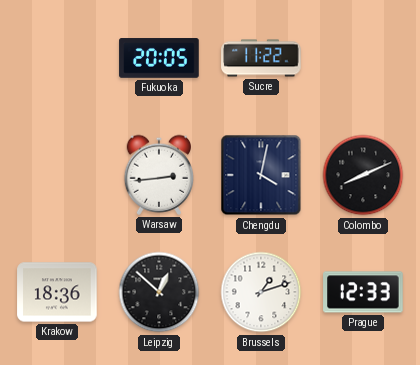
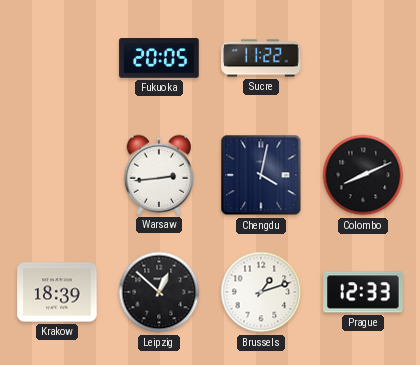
Krakow: 18:36 -> 18:39
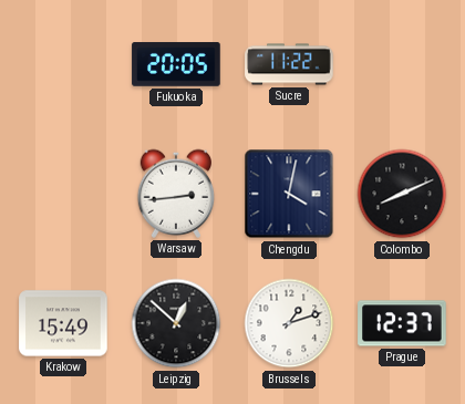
Krakow: 18:39 -> 15:49
Prague: 12:33 -> 12:37
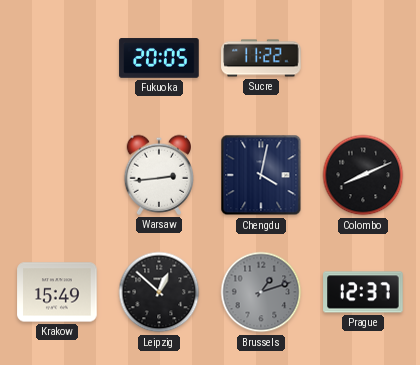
Brussels dial: white -> grey
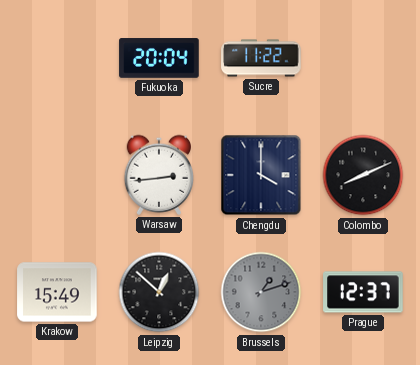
Fukuoka: 20:05 -> 20:04
Chengdu: 4:02 -> 4:00
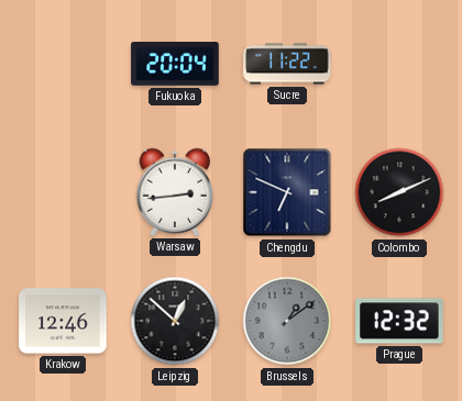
Chengdu: 4:00 -> 6:49
Krakow: 15:49 -> 12:46
Brussels: 1:12 -> 1:09
Prague: 12:37 -> 12:32
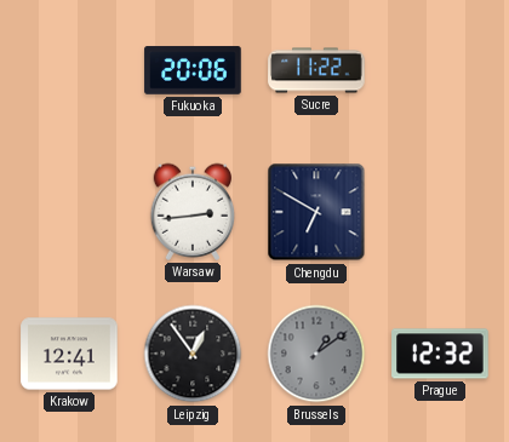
Fukuoka: 20:04 -> 20:06
Chengdu: 6:49 -> 6:50
Colombo: 8:11 -> none
Krakow: 12:46 -> 12:41
Leipzig: 12:52 -> 12:54
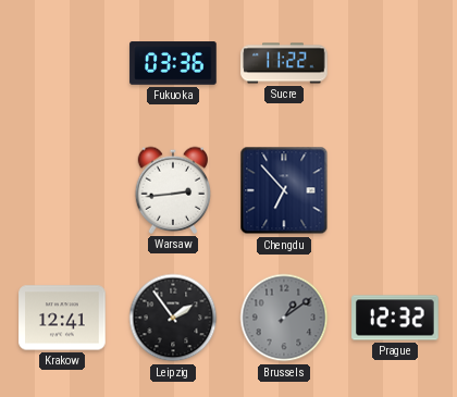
Fukuoka: 20:06 -> 03:36
Chengdu: 6:50 -> 6:53
Leipzig: 12:54 -> 1:54
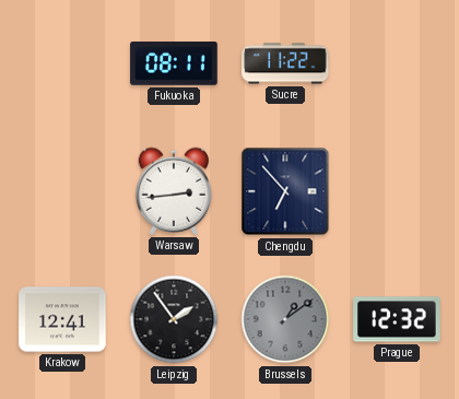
Fukuoka: 03:36 -> 08:11
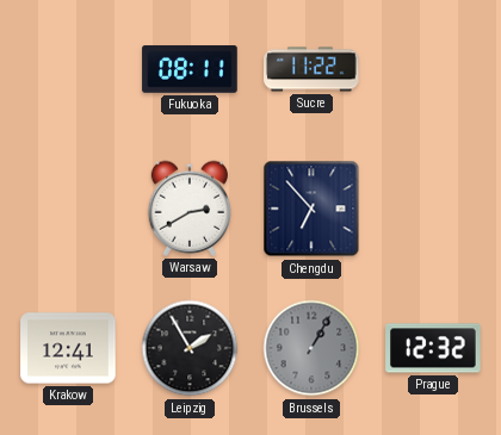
Warsaw: 2:44 -> 2:40
Leipzig: 1:54 -> 1:55
Brussels: 1:09 -> 1:05
